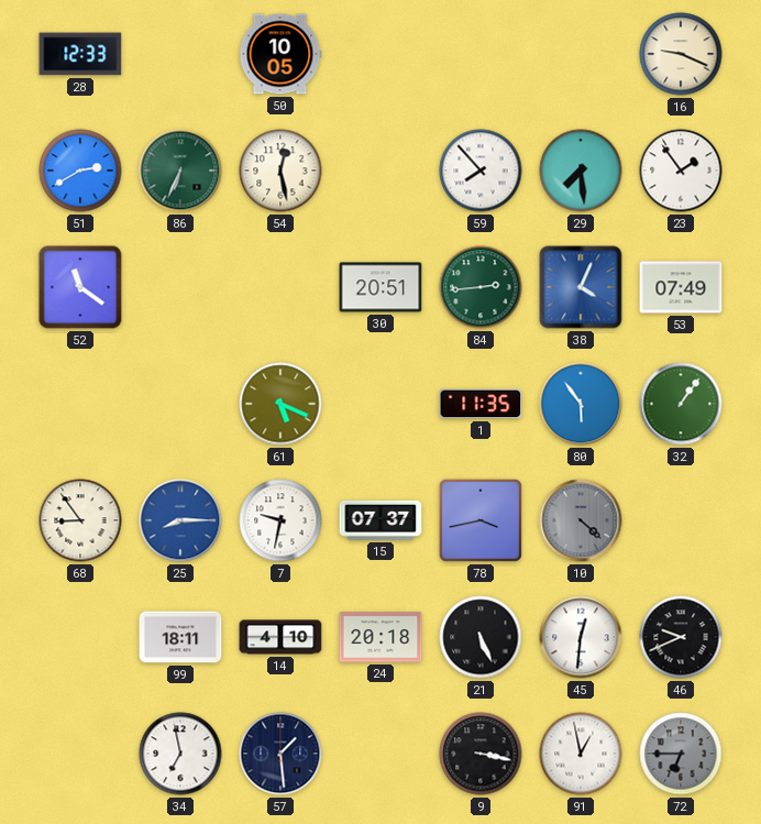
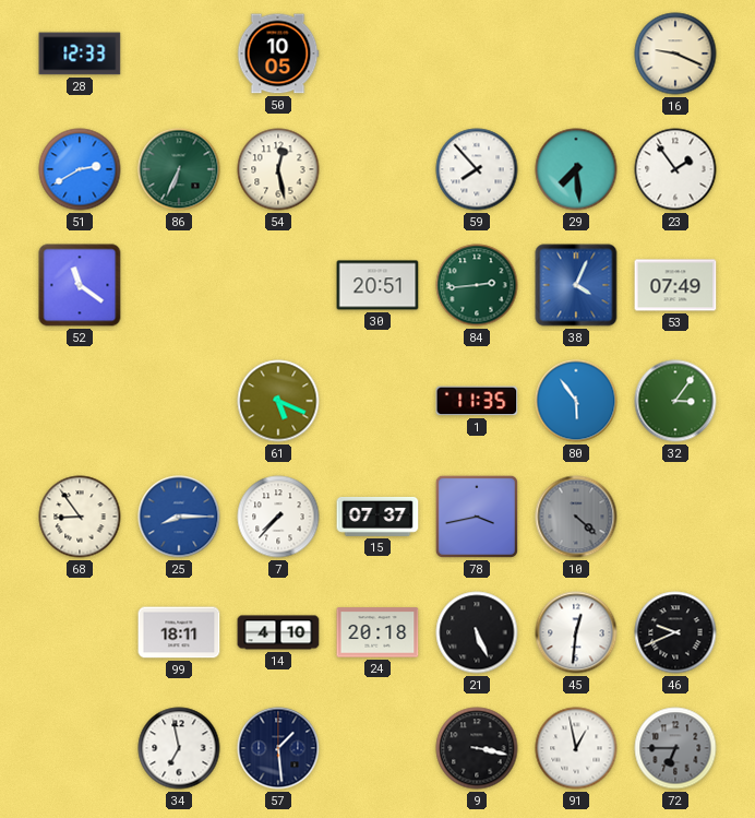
32: 1:06 -> 3:06
7: 9:32 -> 7:37
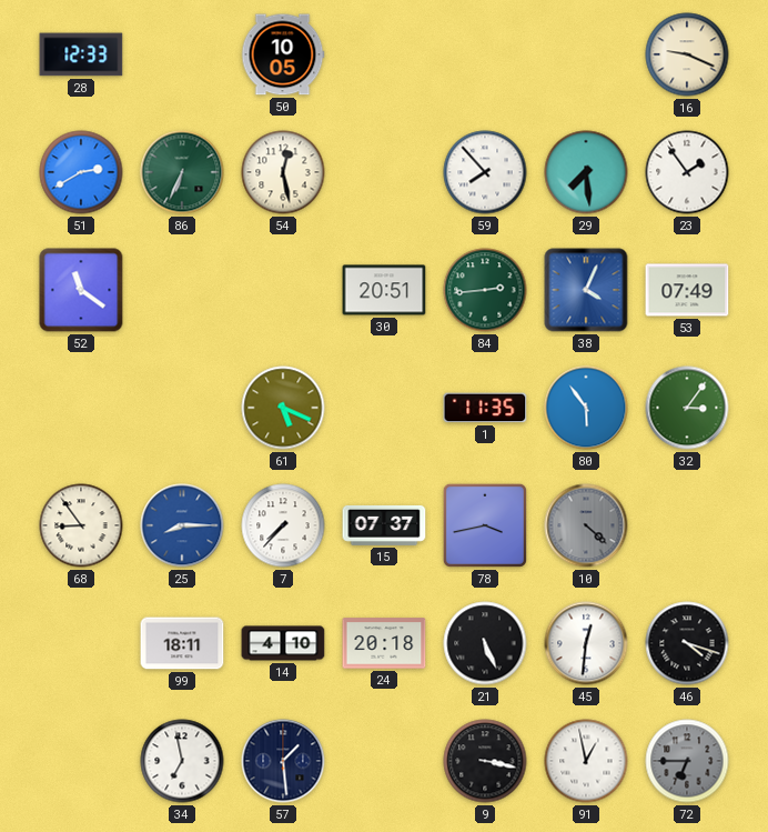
46: 9:41 -> 4:18
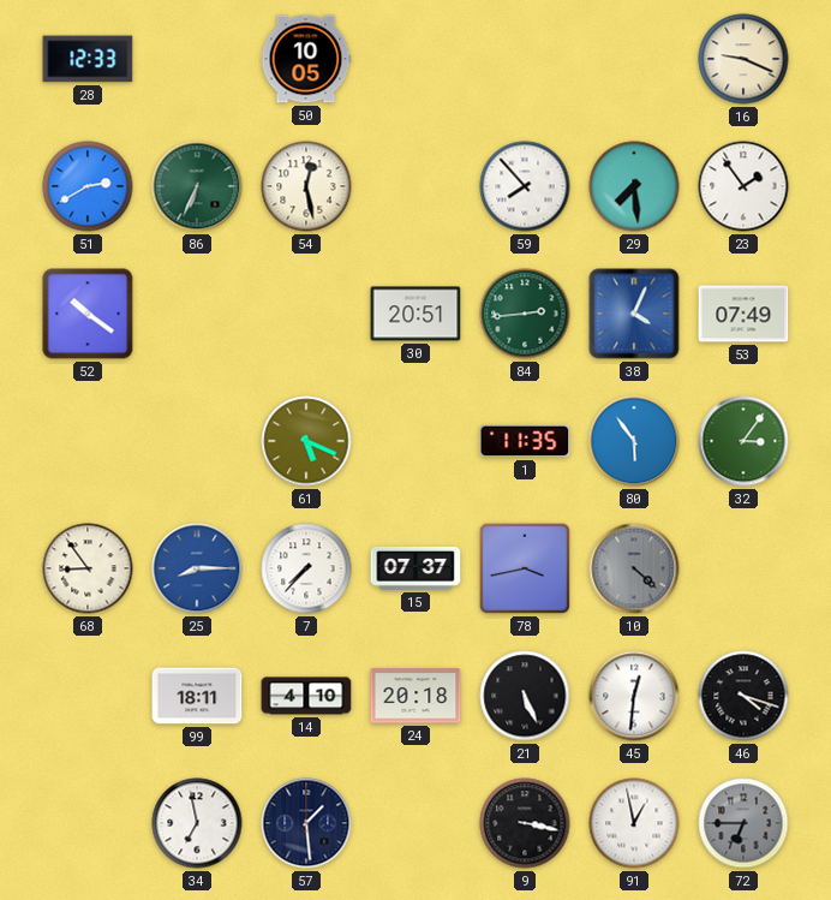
52: 11:21 -> 10:21
